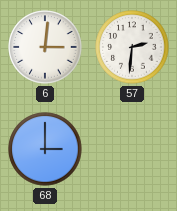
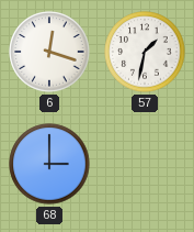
6: 3:01 -> 12:18
57: 2:31 -> 1:32
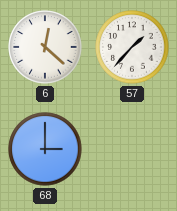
6: 12:18 -> 12:22
57: 1:32 -> 1:37
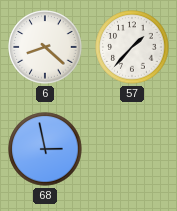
6: 12:22 -> 8:22
68: 3:00 -> 2:58
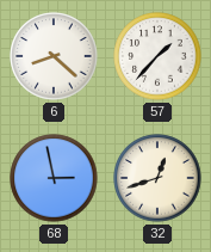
32: none -> 12:42
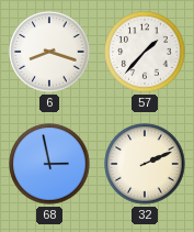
6: 8:22 -> 8:18
32: 12:42 -> 2:11
